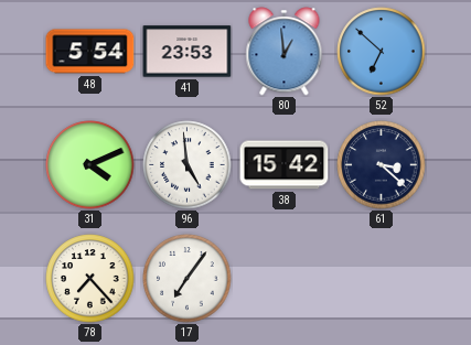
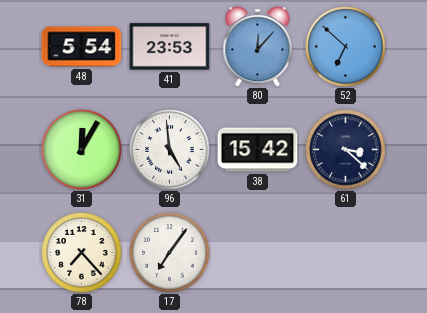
80: 12:59 -> 12:07
31: 4:11 -> 12:05
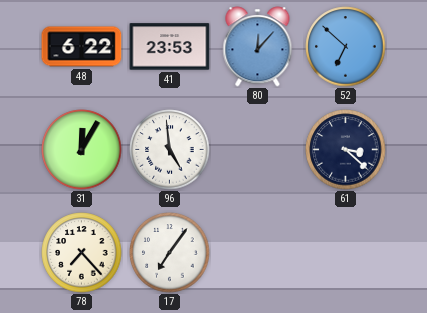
48: 5:54 -> 6:22
38: 15:42 -> none
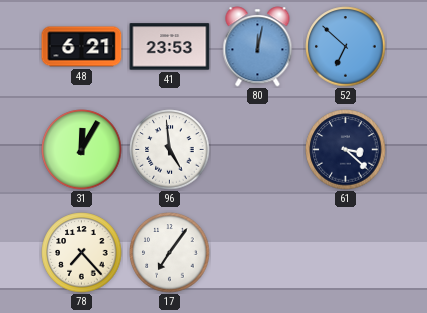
48: 6:22 -> 6:21
80: 12:07 -> 12:02
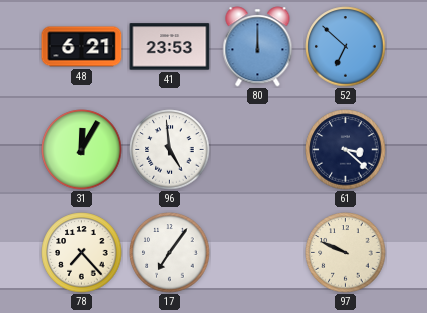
80: 12:02 -> 12:00
97: none -> 9:49
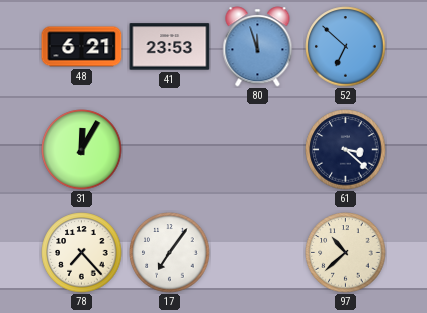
80: 12:00 -> 11:57
96: 4:59 -> none
97: 9:49 -> 10:38
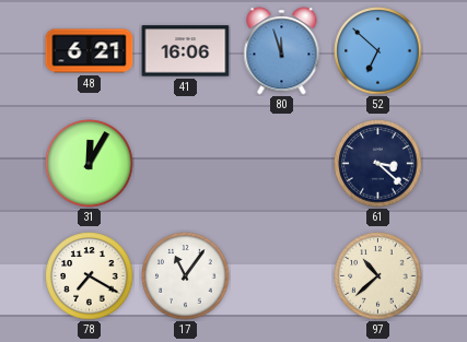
41: 23:53 -> 16:06
78: 7:23 -> 7:20
17: 7:06 -> 11:06
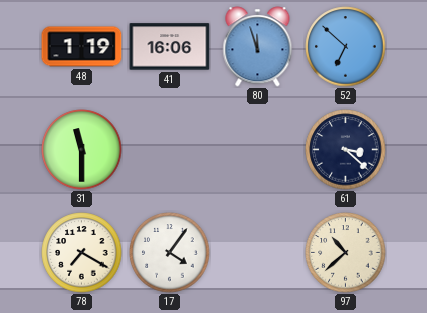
48: 6:21 -> 1:19
31: 12:05 -> 11:30
17: 11:06 -> 4:06
